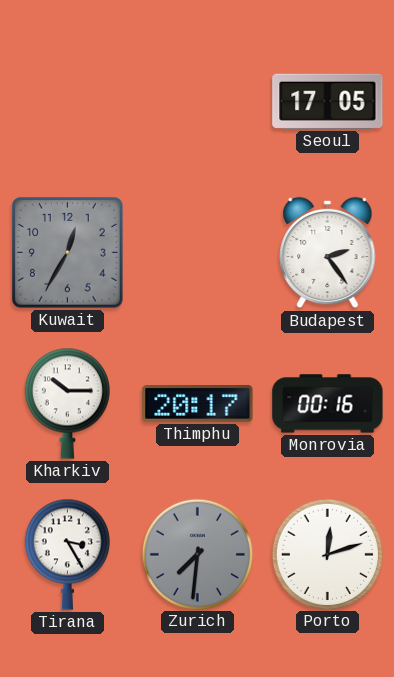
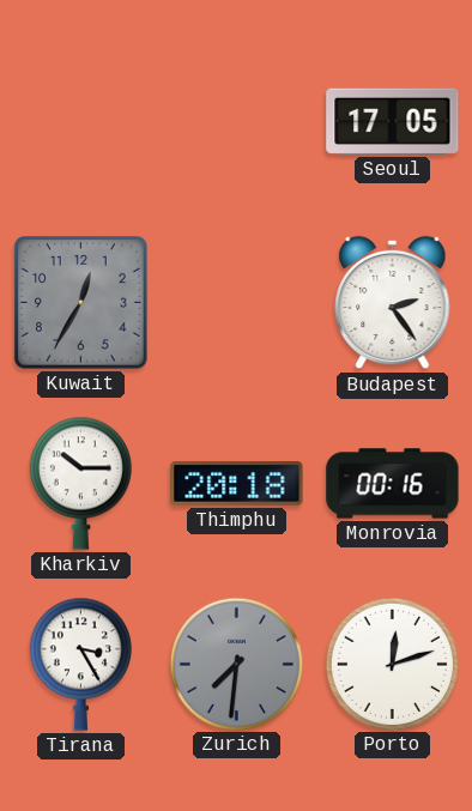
Thimphu: 20:17 -> 20:18
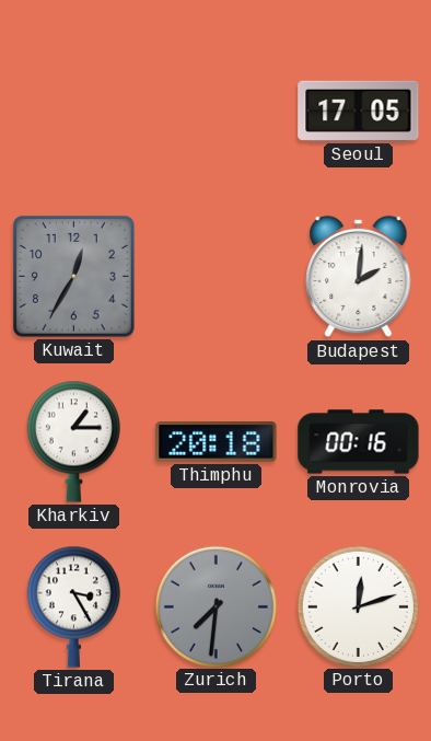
Budapest: 2:24 -> 2:01
Kharkiv: 10:15 -> 1:15
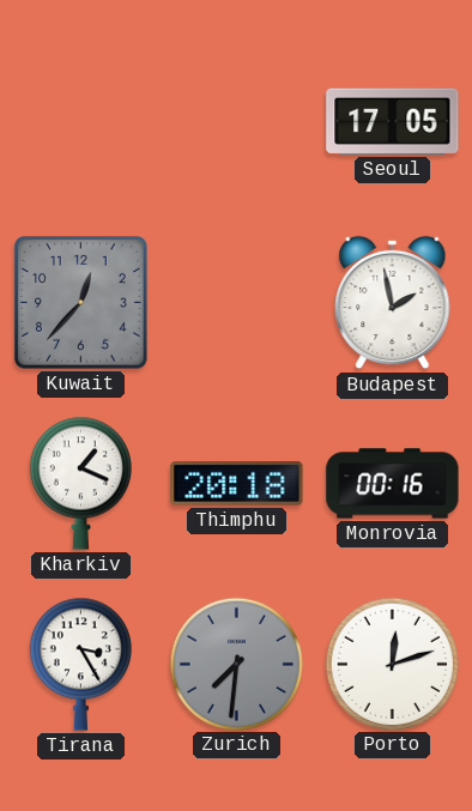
Kuwait: 12:35 -> 12:37
Budapest: 2:01 -> 1:58
Kharkiv: 1:15 -> 1:19
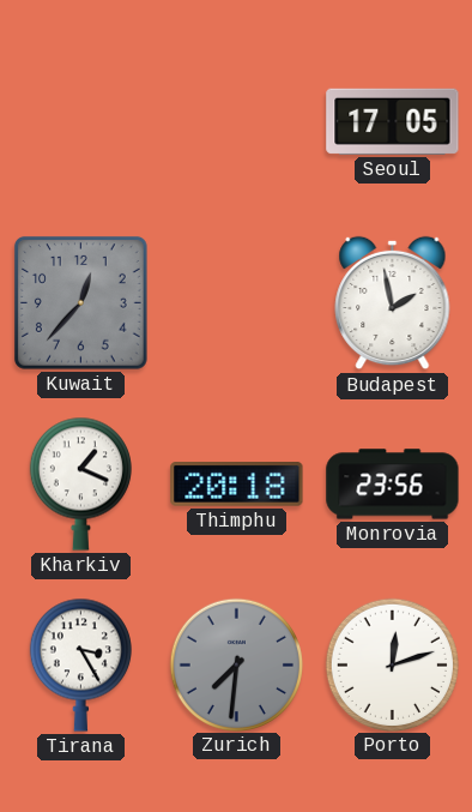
Monrovia: 00:16 -> 23:56
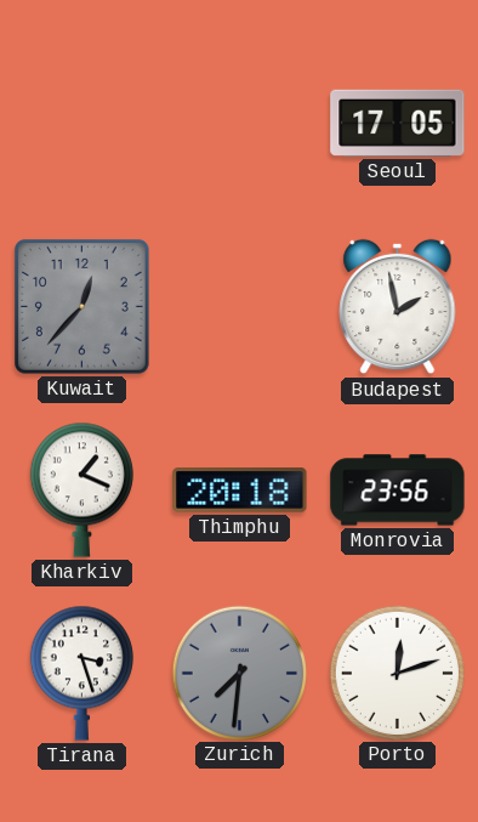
Tirana: 3:25 -> 3:27
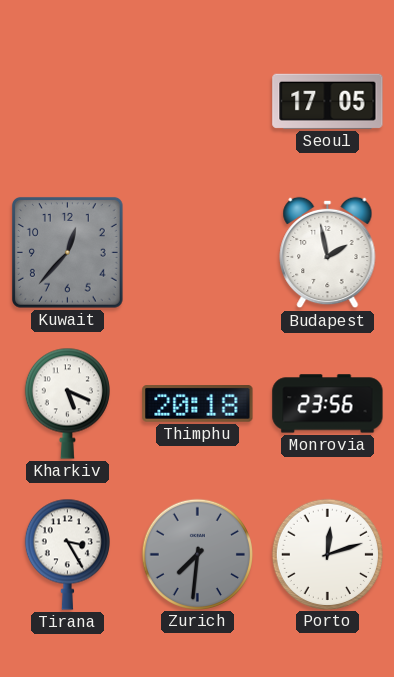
Kharkiv: 1:19 -> 5:19
Tirana: 3:27 -> 3:25
